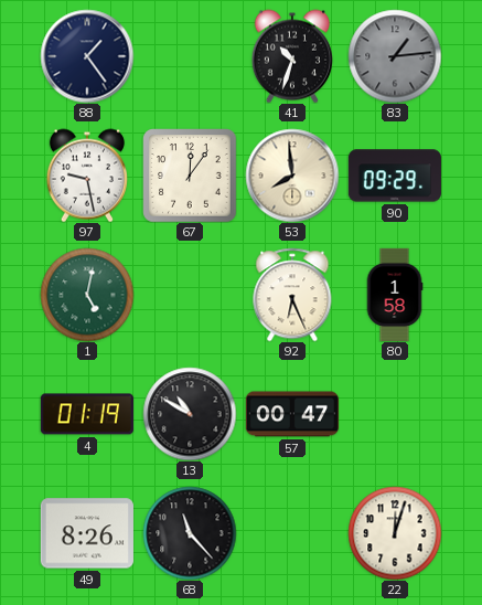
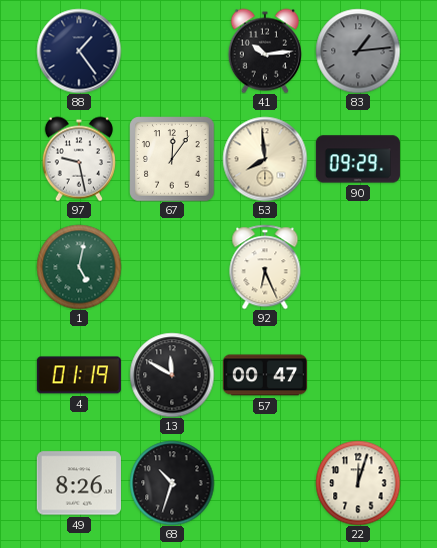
41: 10:33 -> 10:14
80: 1:58 -> none
13: 10:50 -> 11:50
68: 11:23 -> 10:33
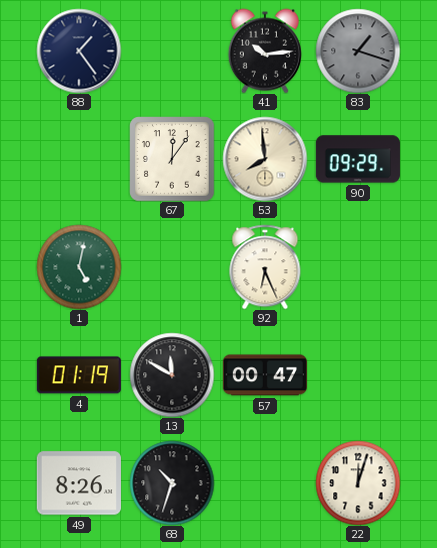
83: 1:14 -> 1:18
97: 9:28 -> none
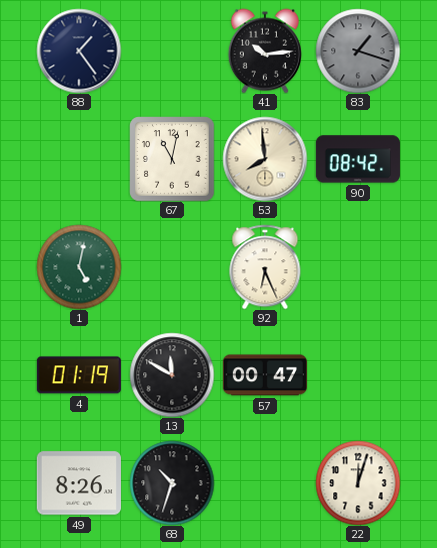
67: 12:06 -> 11:02
90: 09:29 -> 08:42
